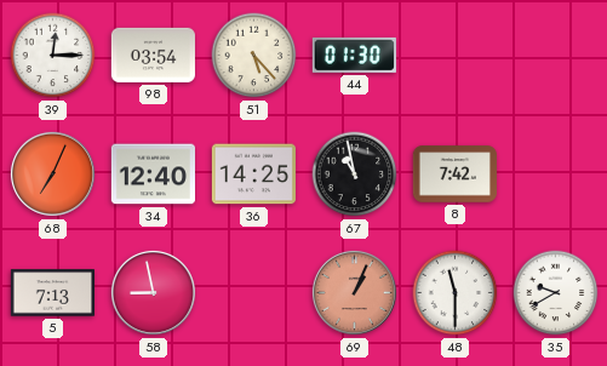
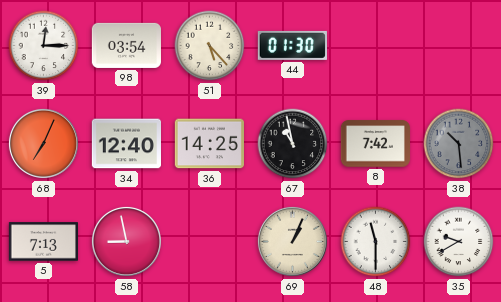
38: none -> 10:29
69 dial: salmon -> cream
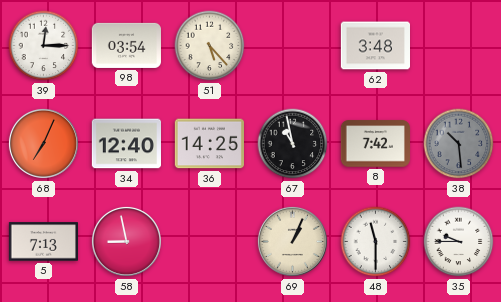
44: 01:30 -> none
62: none -> 3:48
35: 9:40 -> 9:45
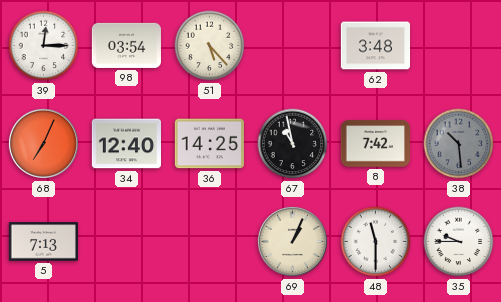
58: 8:58 -> none
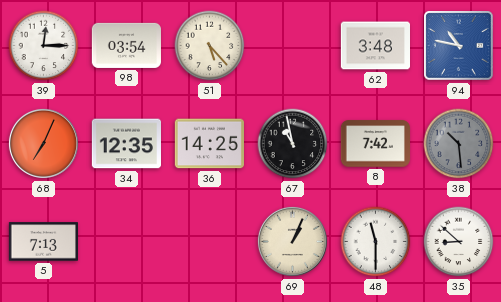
94: none -> 10:47
34: 12:40 -> 12:35
35: 9:45 -> 8:52
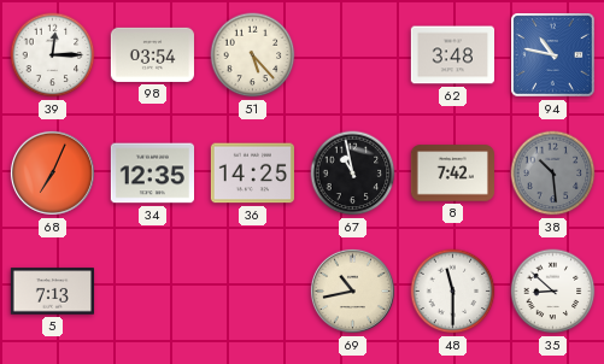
69: 1:04 -> 10:43
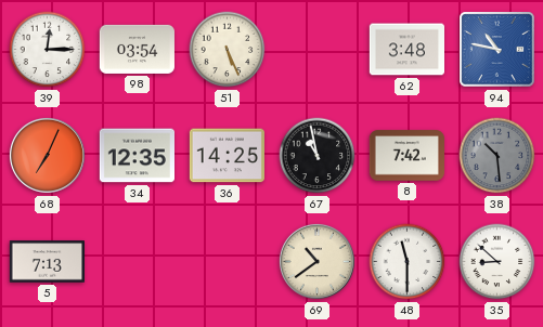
51: 5:23 -> 5:26
69: 10:43 -> 10:39
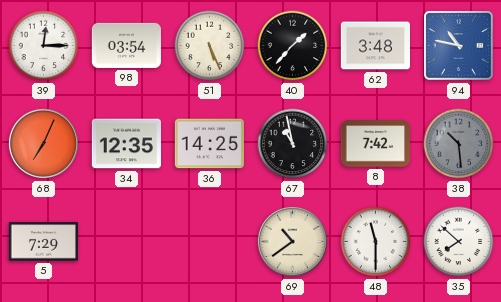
40: none -> 1:37
5: 7:13 -> 7:29
35: 8:52 -> 7:52
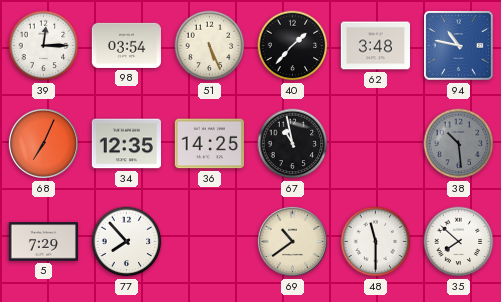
8: 7:42 -> none
77: none -> 7:53
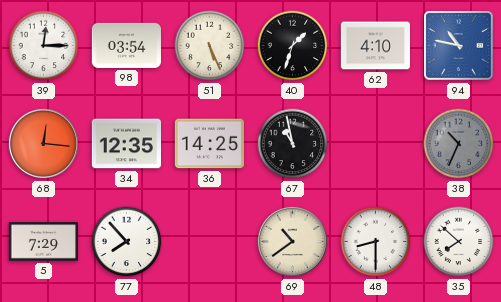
40: 1:37 -> 1:33
62: 3:48 -> 4:10
68: 7:04 -> 12:16
38: 10:29 -> 10:34
48: 11:30 -> 8:30
